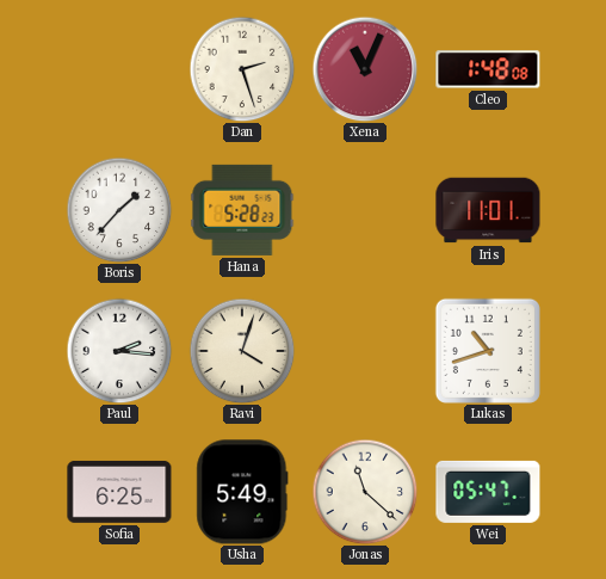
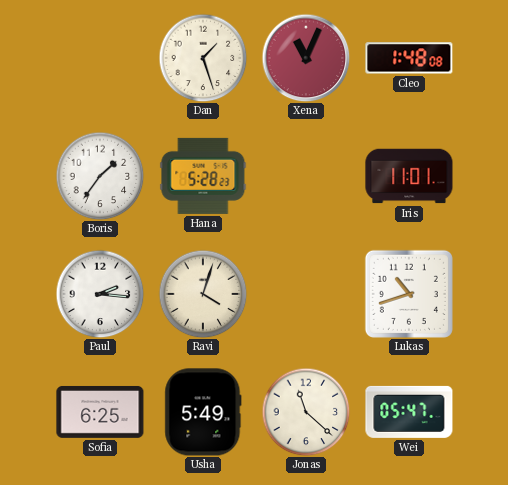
Dan: 2:27 -> 1:27
Boris: 1:37 -> 1:36
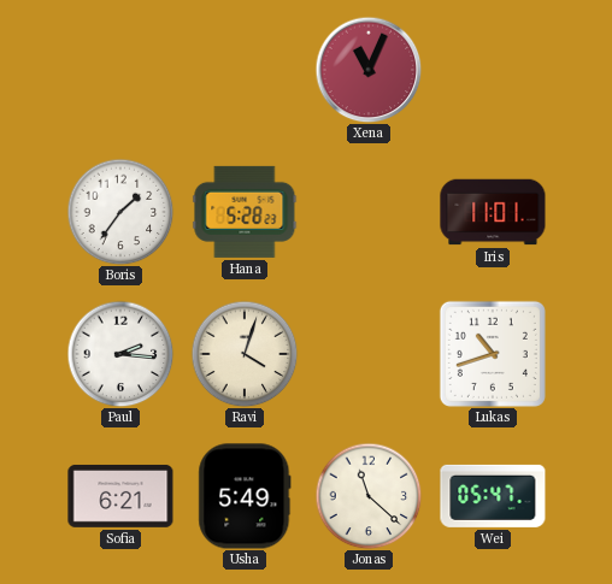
Dan: 1:27 -> none
Cleo: 1:48 -> none
Sofia: 6:25 -> 6:21
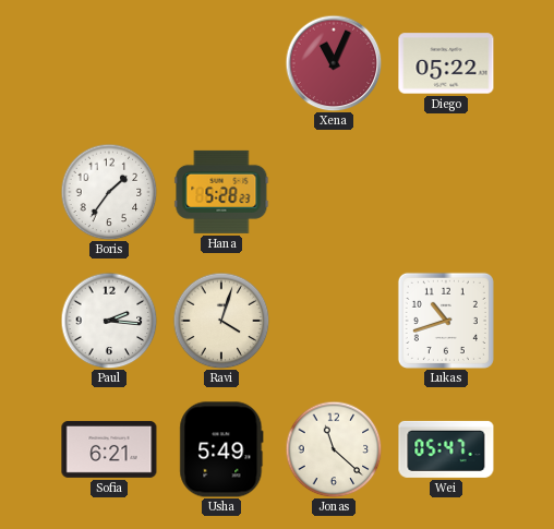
Diego: none -> 05:22
Iris: 11:01 -> none
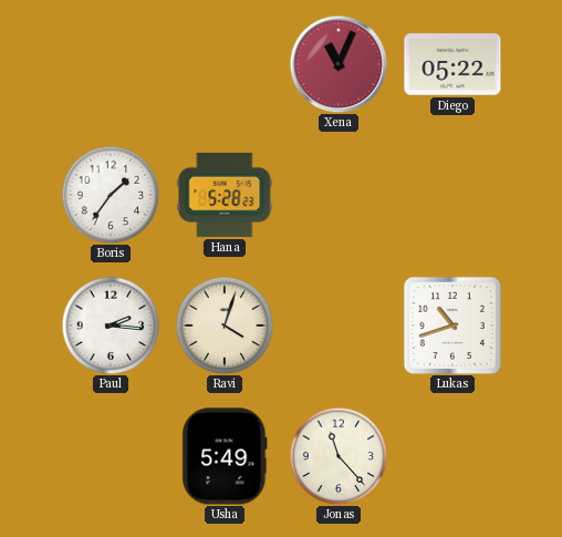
Sofia: 6:21 -> none
Jonas: 11:22 -> 11:23
Wei: 05:47 -> none
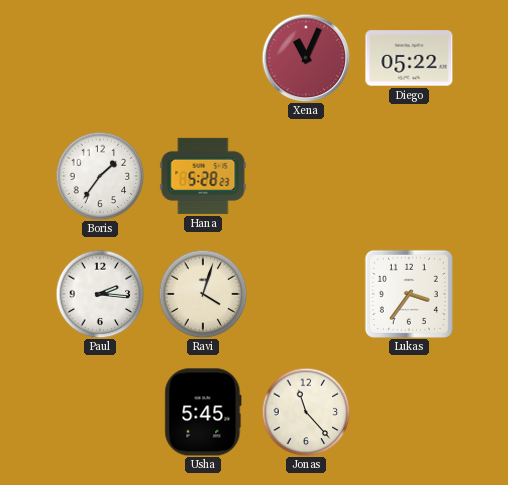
Lukas: 10:42 -> 3:36
Usha: 5:49 -> 5:45
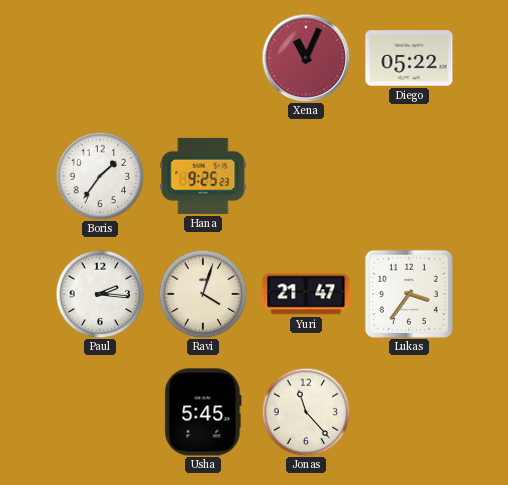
Hana: 5:28 -> 9:25
Yuri: none -> 21:47
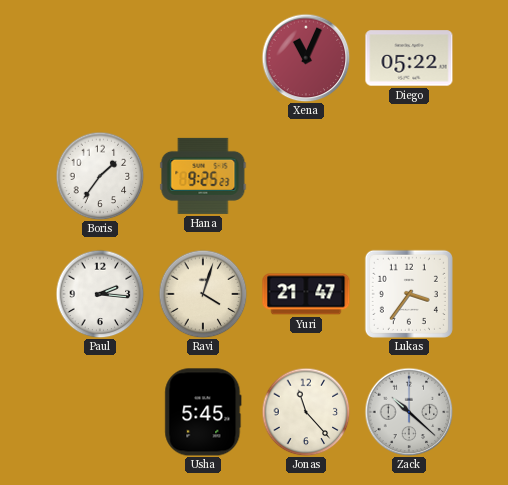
Zack: none -> 10:22
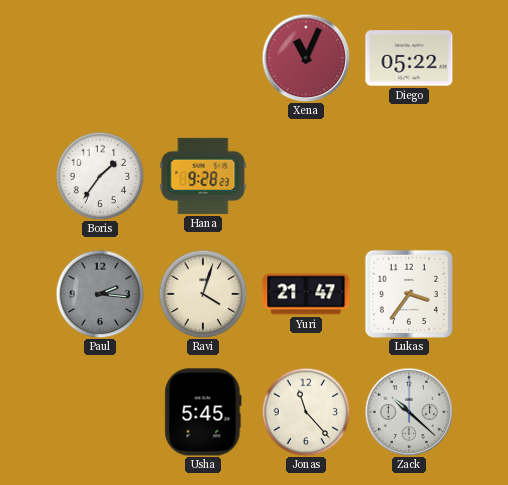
Hana: 9:25 -> 9:28
Paul dial: white -> grey
